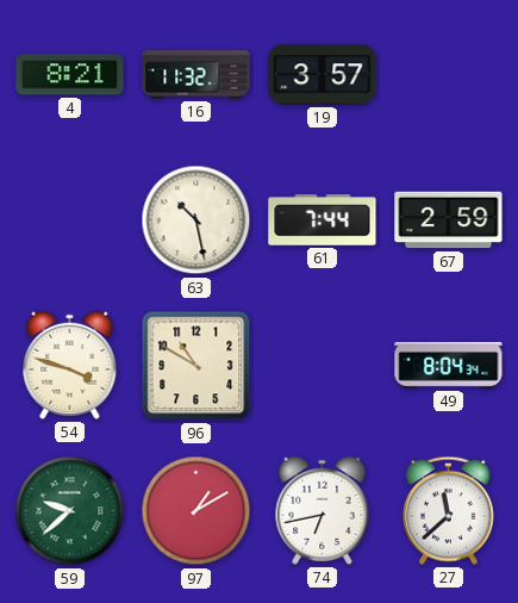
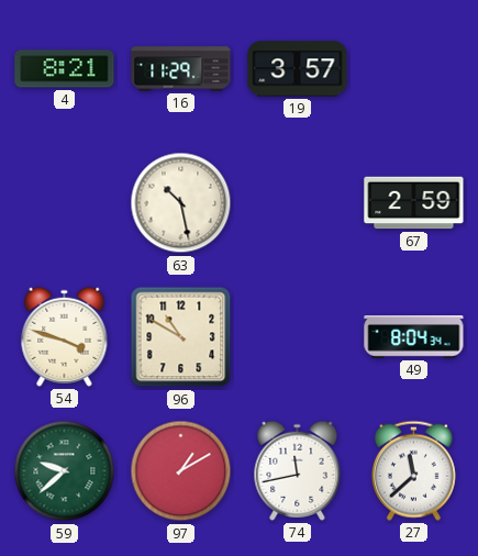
16: 11:32 -> 11:29
61: 7:44 -> none
74: 6:43 -> 11:43
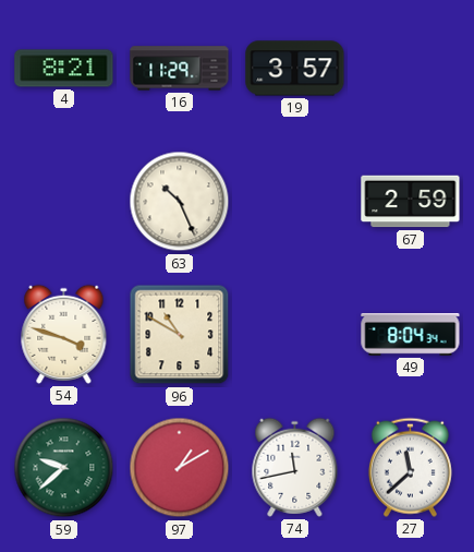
63: 10:28 -> 10:26
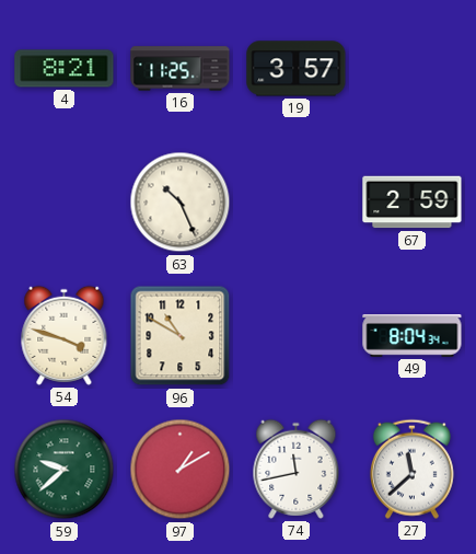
16: 11:29 -> 11:25
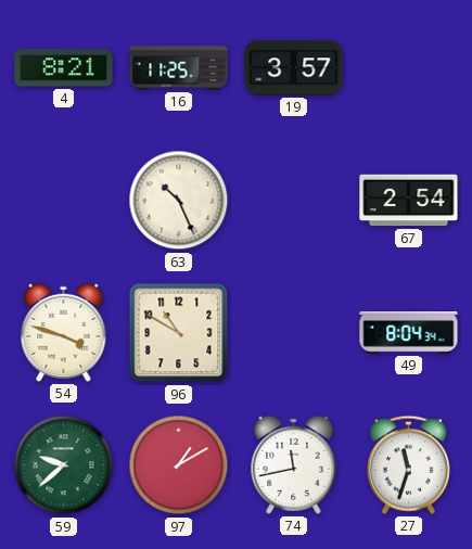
67: 2:59 -> 2:54
27: 11:38 -> 11:33
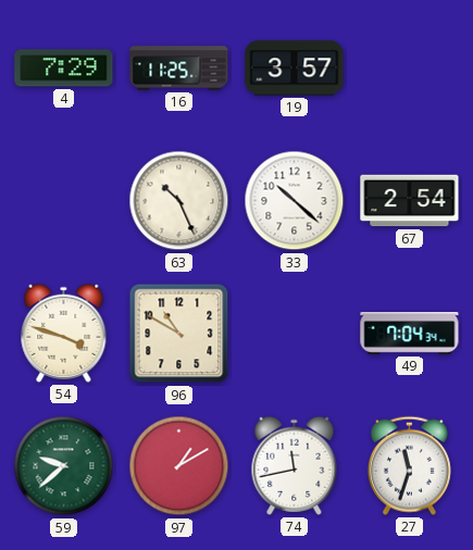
4: 8:21 -> 7:29
33: none -> 10:22
49: 8:04 -> 7:04
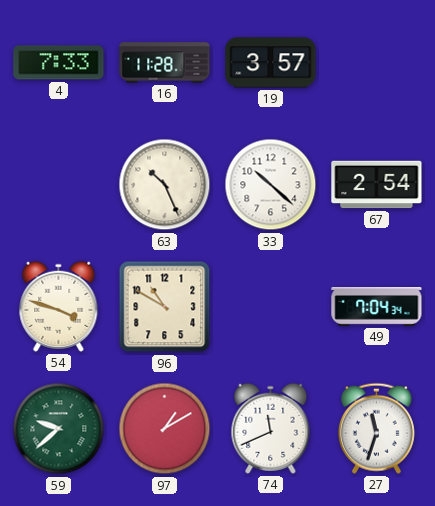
4: 7:29 -> 7:33
16: 11:25 -> 11:28
74: 11:43 -> 11:41
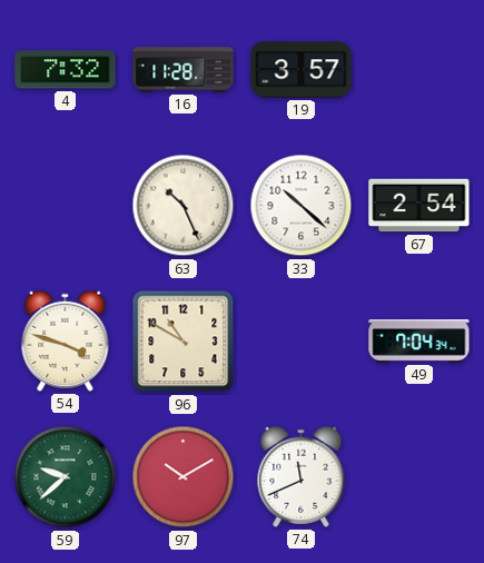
4: 7:33 -> 7:32
97: 1:10 -> 10:10
27: 11:33 -> none
